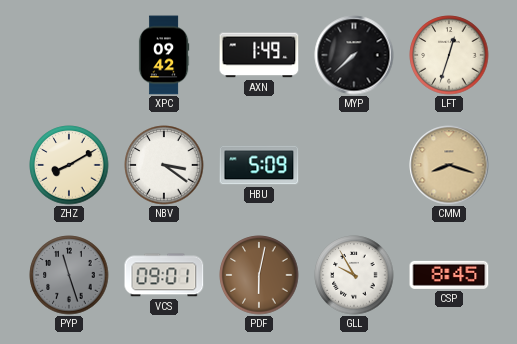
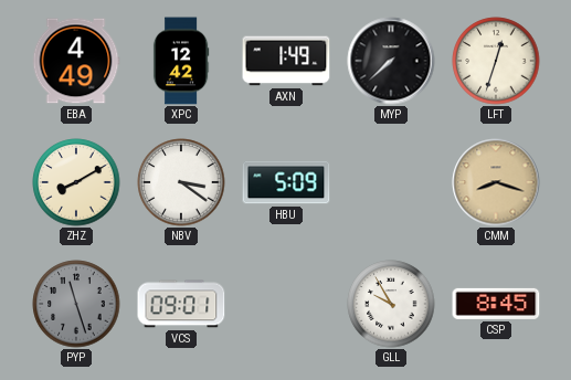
EBA: none -> 4:49
XPC: 09:42 -> 12:42
PDF: 6:02 -> none
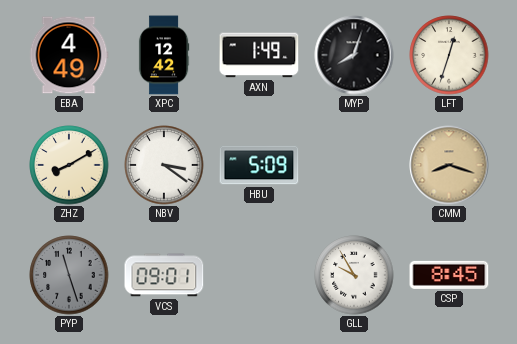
MYP: 7:38 -> 8:03
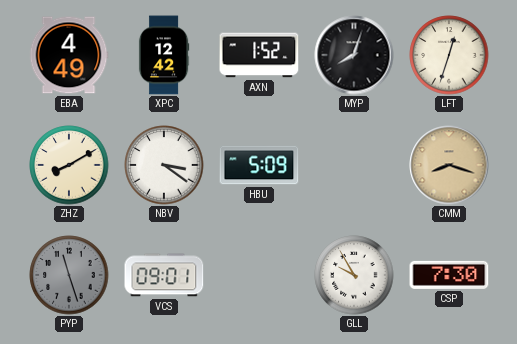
AXN: 1:49 -> 1:52
CSP: 8:45 -> 7:30
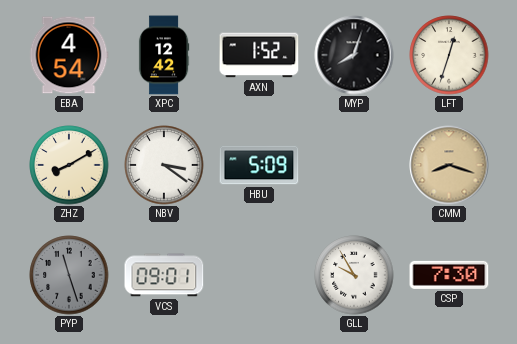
EBA: 4:49 -> 4:54
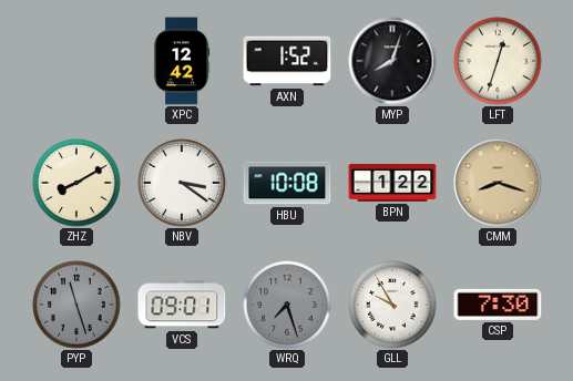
EBA: 4:54 -> none
HBU: 5:09 -> 10:08
BPN: none -> 1:22
WRQ: none -> 7:27
